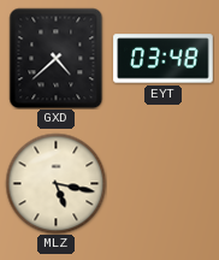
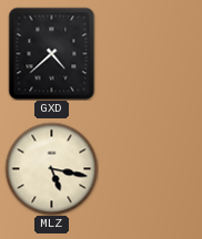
EYT: 03:48 -> none
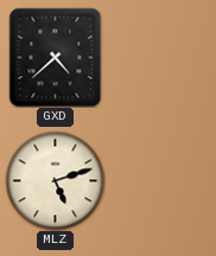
MLZ: 5:17 -> 5:12
